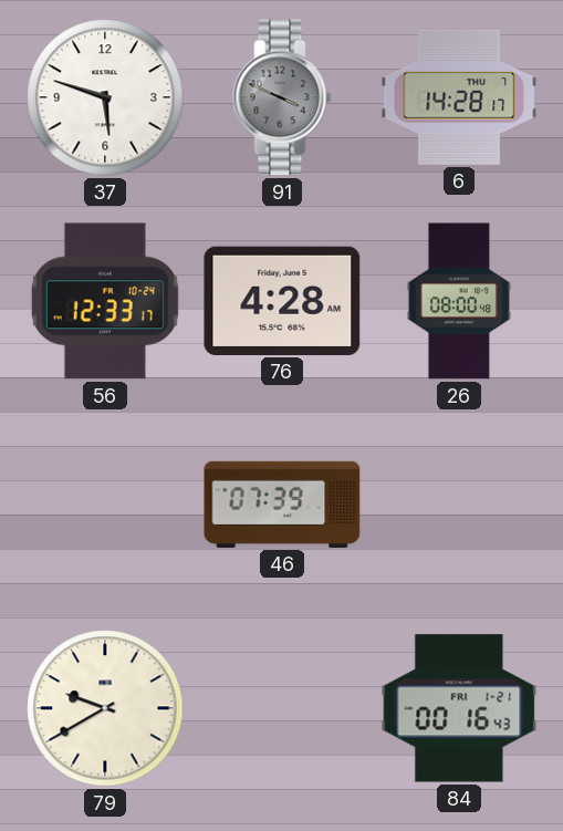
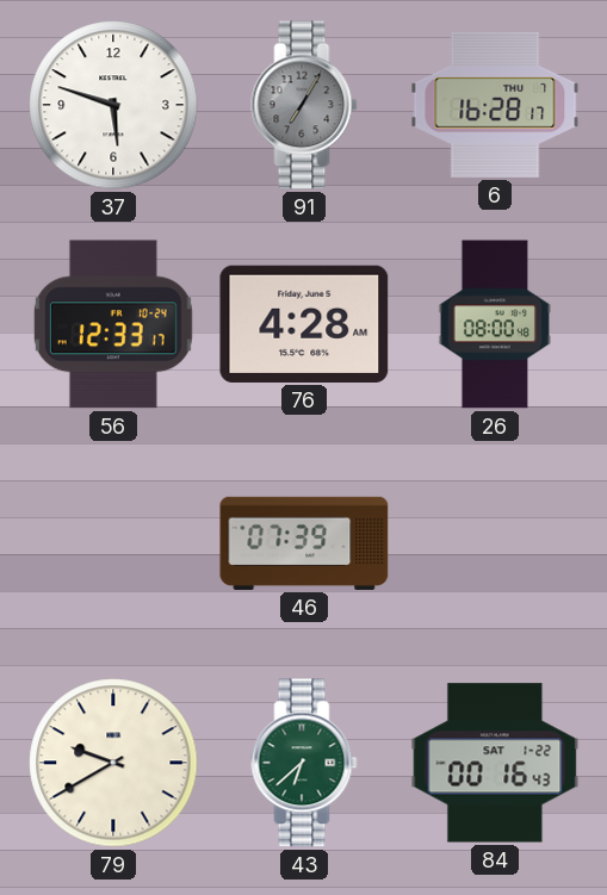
91: 3:49 -> 7:05
6: 14:28 -> 16:28
43: none -> 6:38
84 date: FRI 1-21 -> SAT 1-22
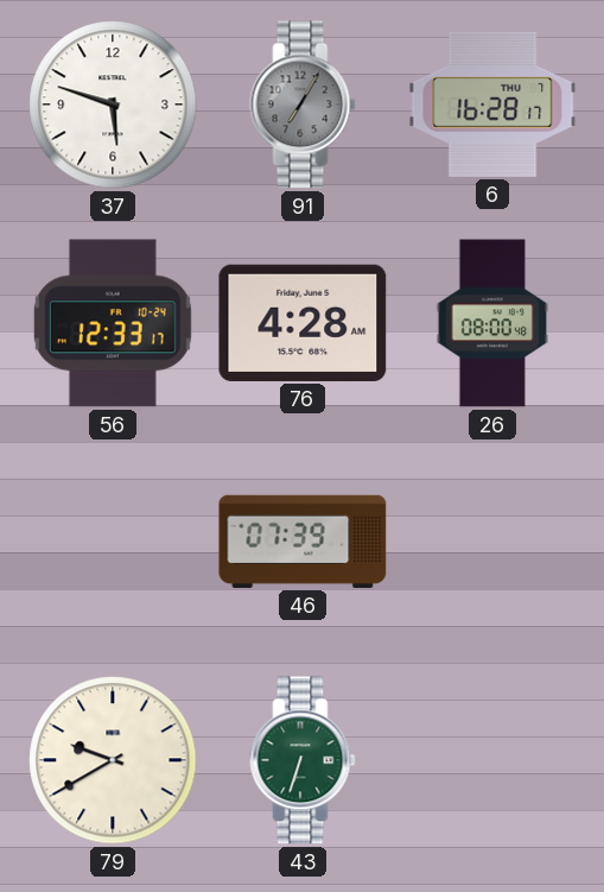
43: 6:38 -> 6:33
84: 00:16 -> none
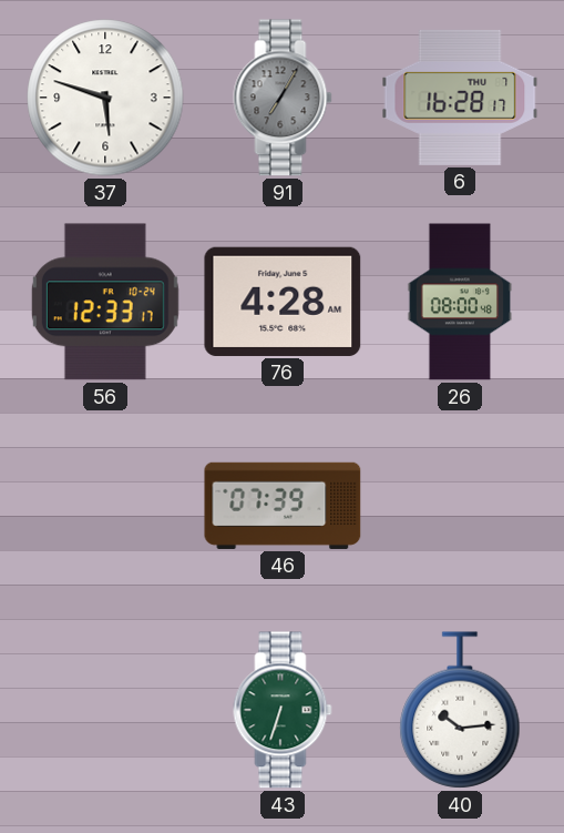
79: 9:40 -> none
40: none -> 10:14
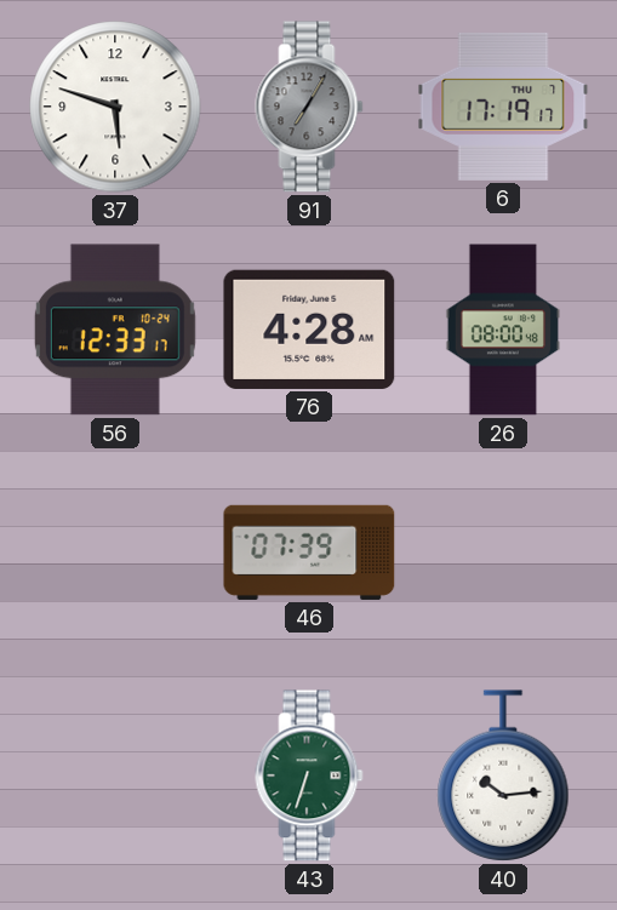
6: 16:28 -> 17:19
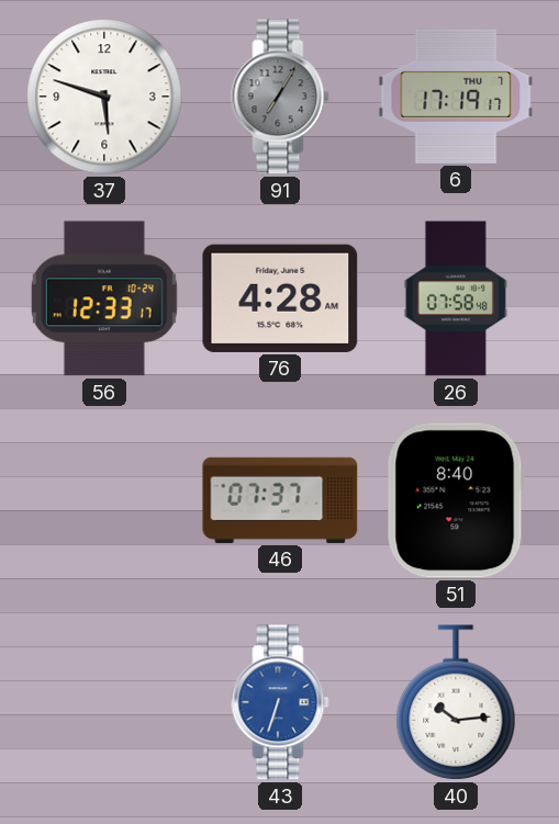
26: 08:00 -> 07:58
46: 07:39 -> 07:37
51: none -> 8:40
43 dial: green -> blue
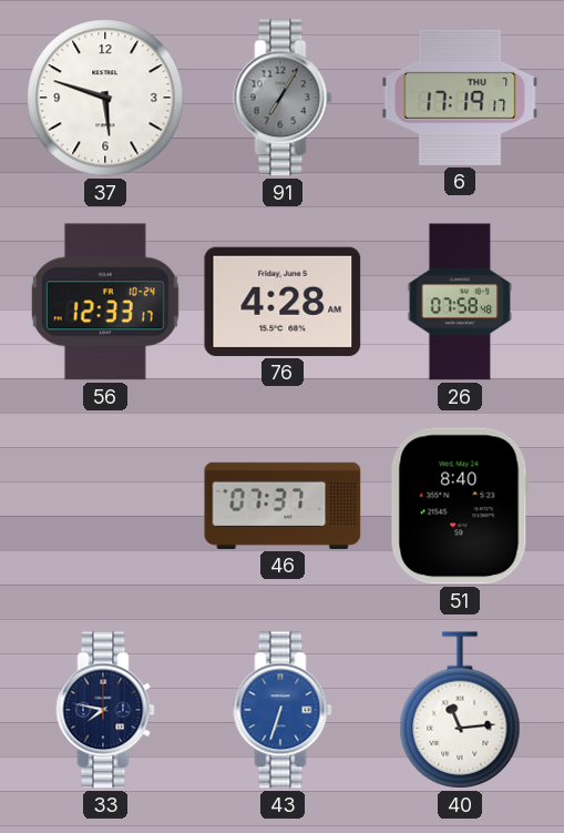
33: none -> 7:47
40: 10:14 -> 11:14
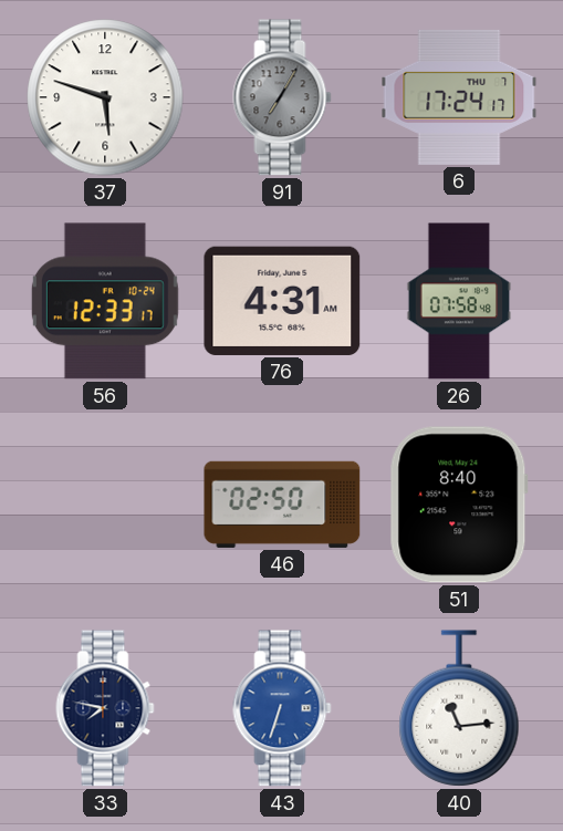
6: 17:19 -> 17:24
76: 4:28 -> 4:31
46: 07:37 -> 02:50
